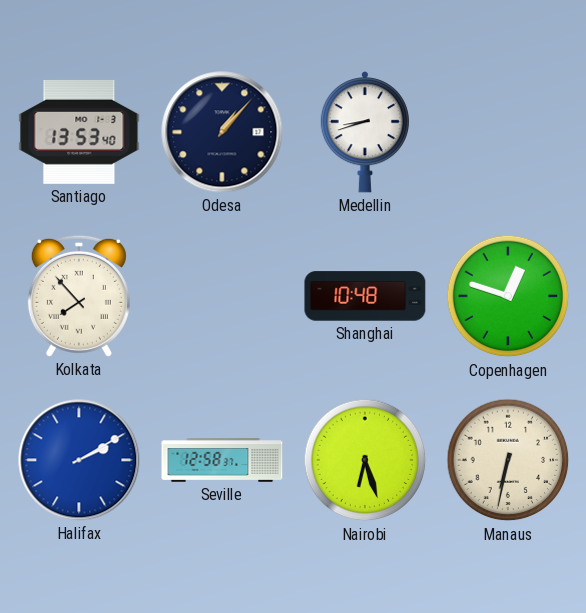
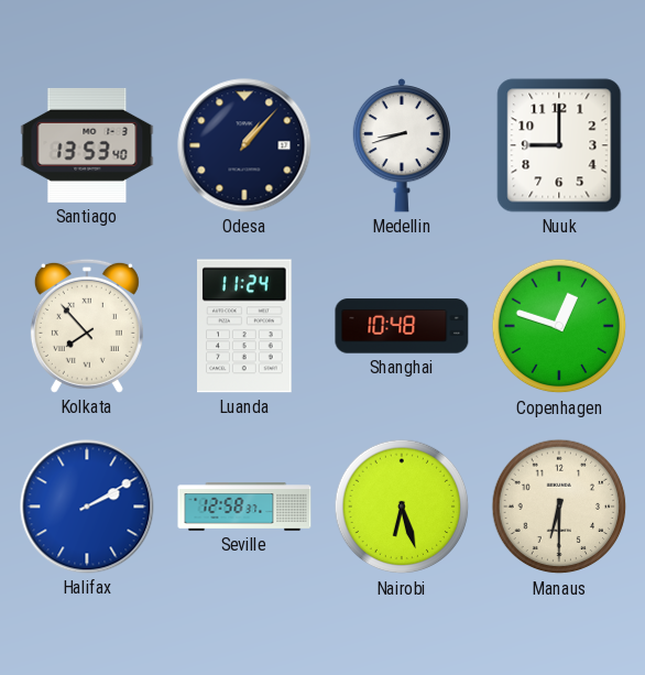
Nuuk: none -> 9:00
Luanda: none -> 11:24
Manaus: 6:32 -> 6:30
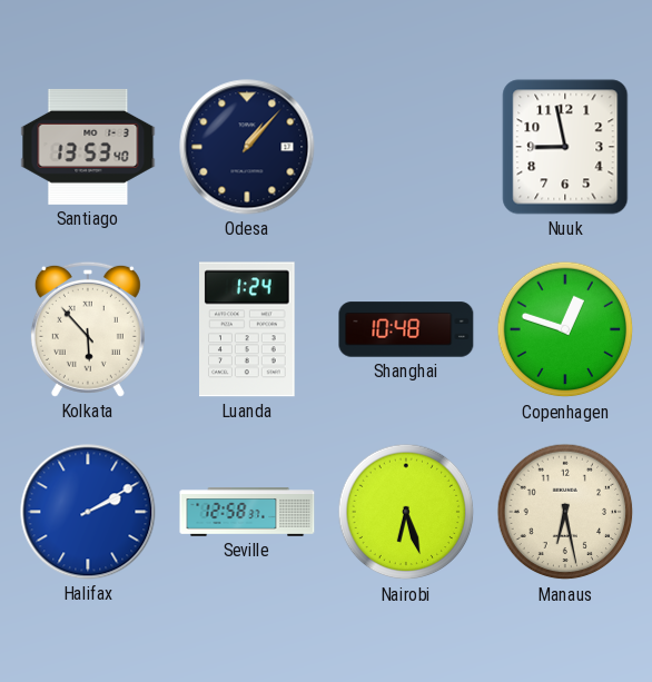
Medellin: 8:42 -> none
Nuuk: 9:00 -> 8:58
Kolkata: 7:53 -> 5:53
Luanda: 11:24 -> 1:24
Manaus: 6:30 -> 6:28
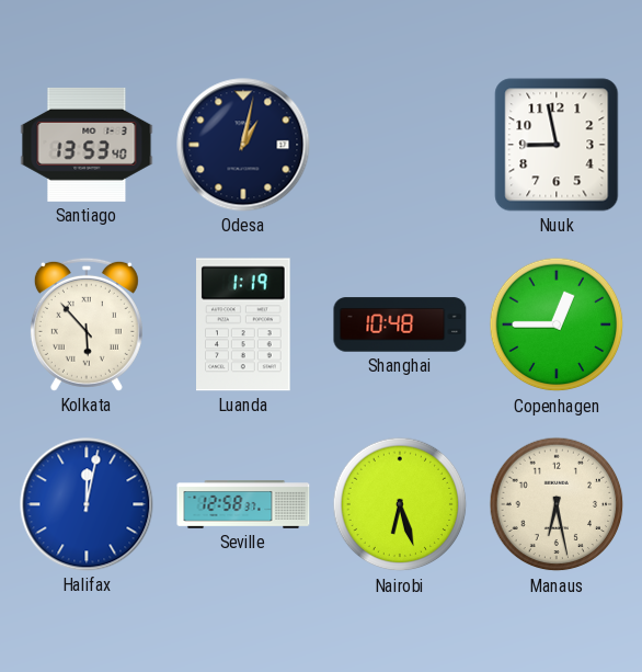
Odesa: 1:07 -> 1:02
Luanda: 1:24 -> 1:19
Copenhagen: 12:48 -> 12:45
Halifax: 2:10 -> 12:02
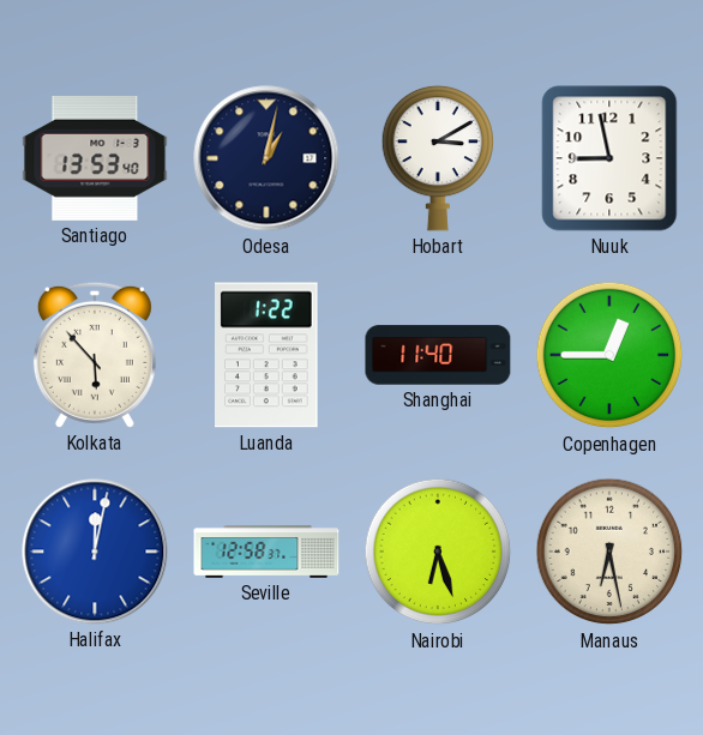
Hobart: none -> 3:10
Luanda: 1:19 -> 1:22
Shanghai: 10:48 -> 11:40
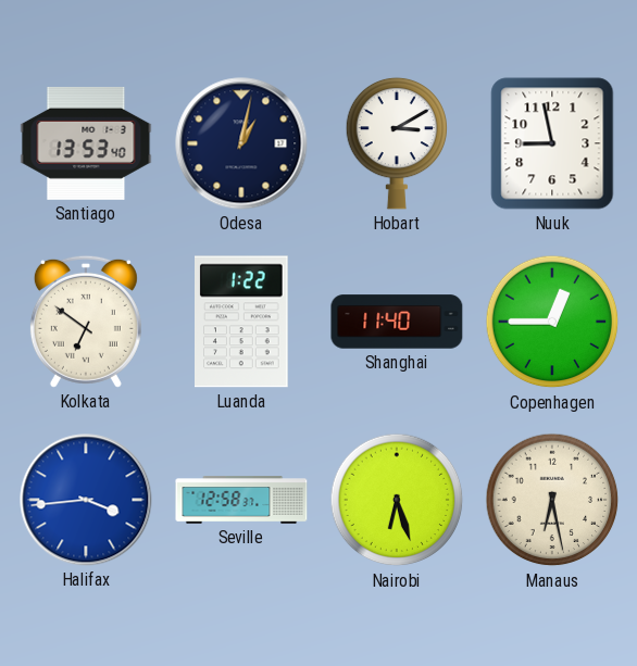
Kolkata: 5:53 -> 6:51
Halifax: 12:02 -> 3:44
